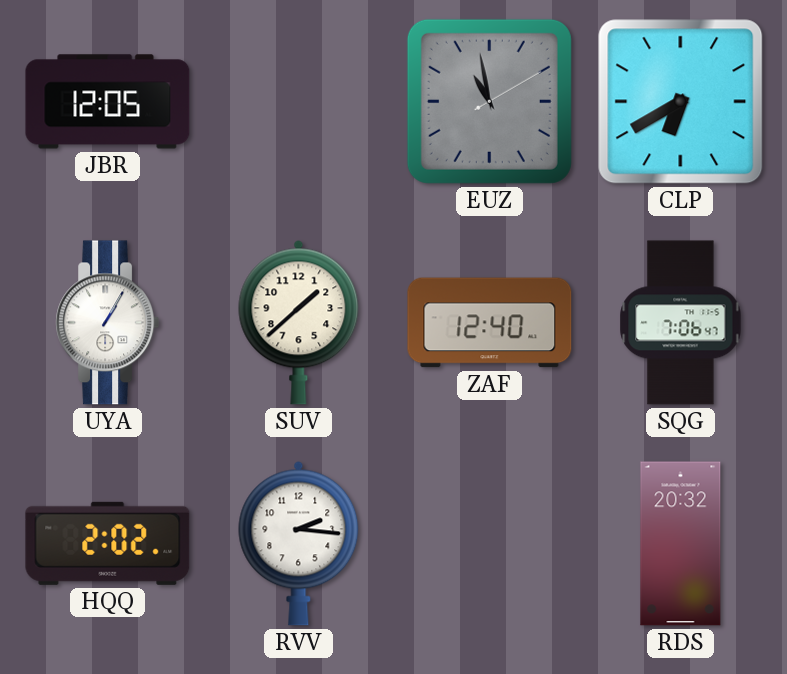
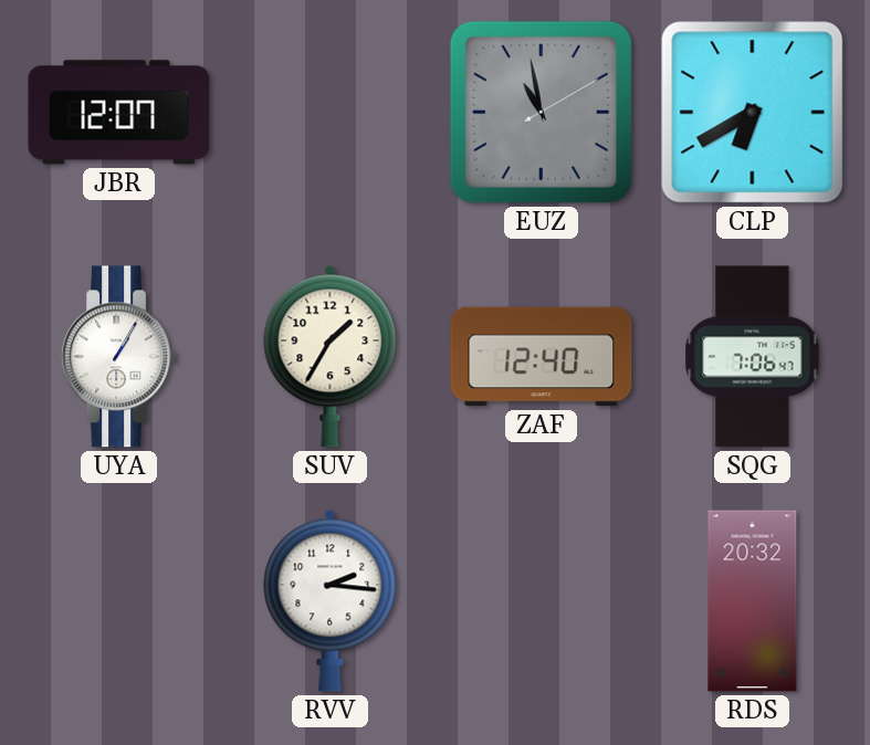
JBR: 12:05 -> 12:07
SUV: 1:38 -> 1:35
HQQ: 2:02 -> none
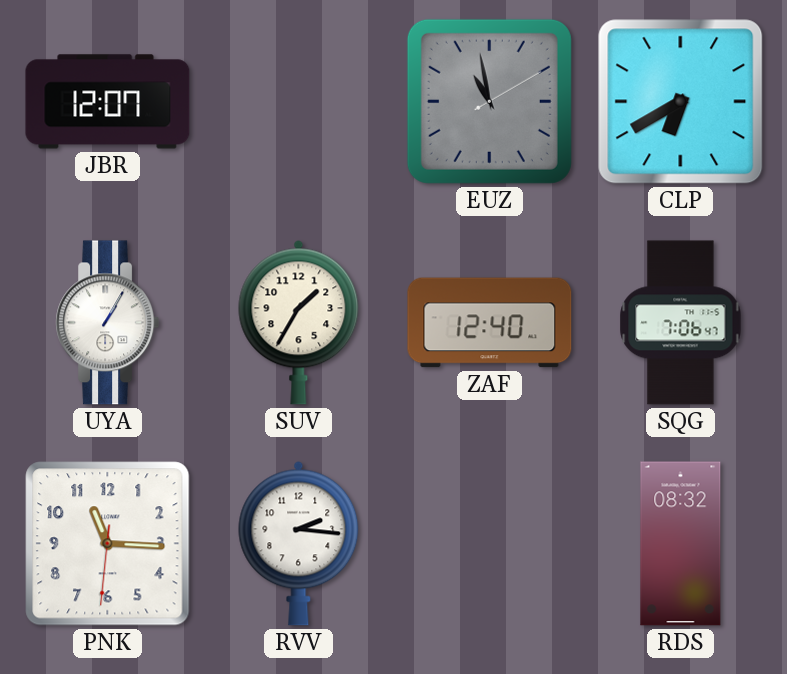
PNK: none -> 11:15
RDS: 20:32 -> 08:32
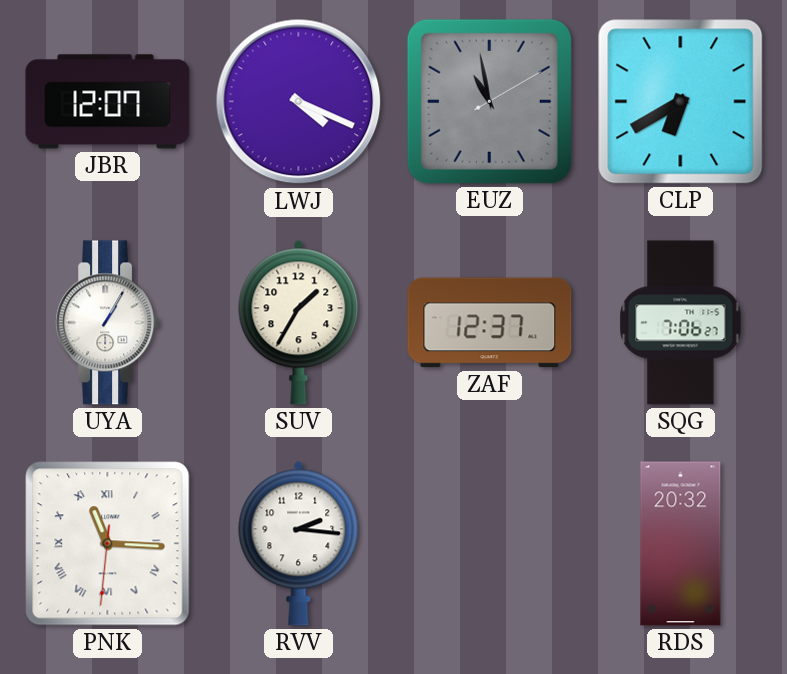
LWJ: none -> 4:19
ZAF: 12:40 -> 12:37
SQG: 7:06:47 -> 7:06:27
PNK numerals: Arabic -> Roman
RDS: 08:32 -> 20:32
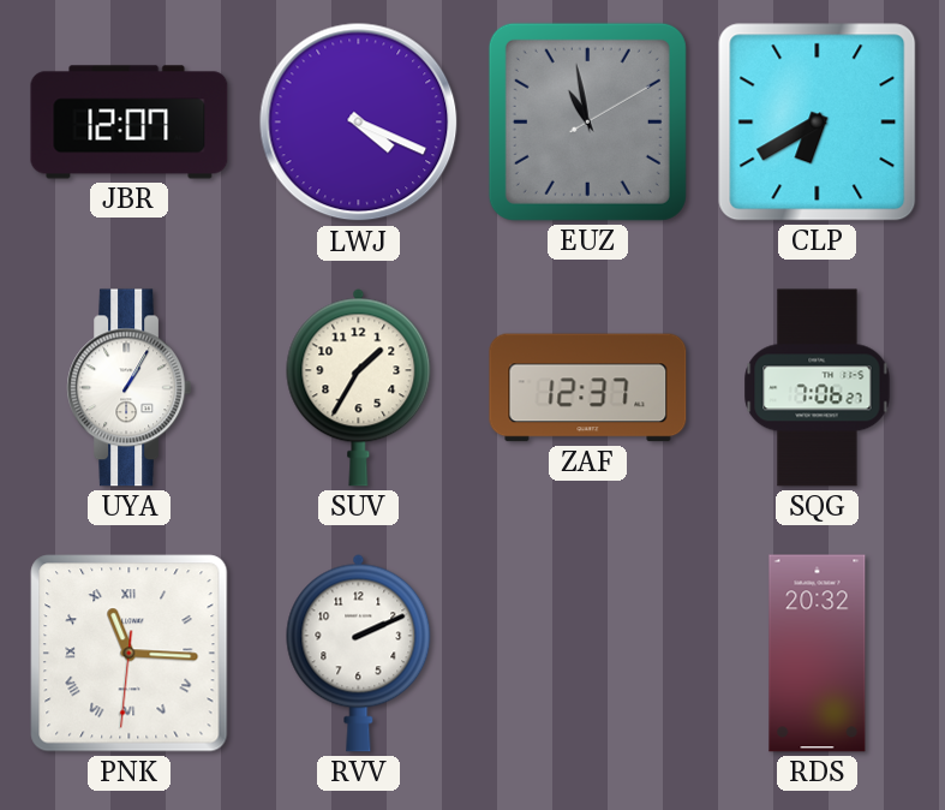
RVV: 2:16 -> 2:11
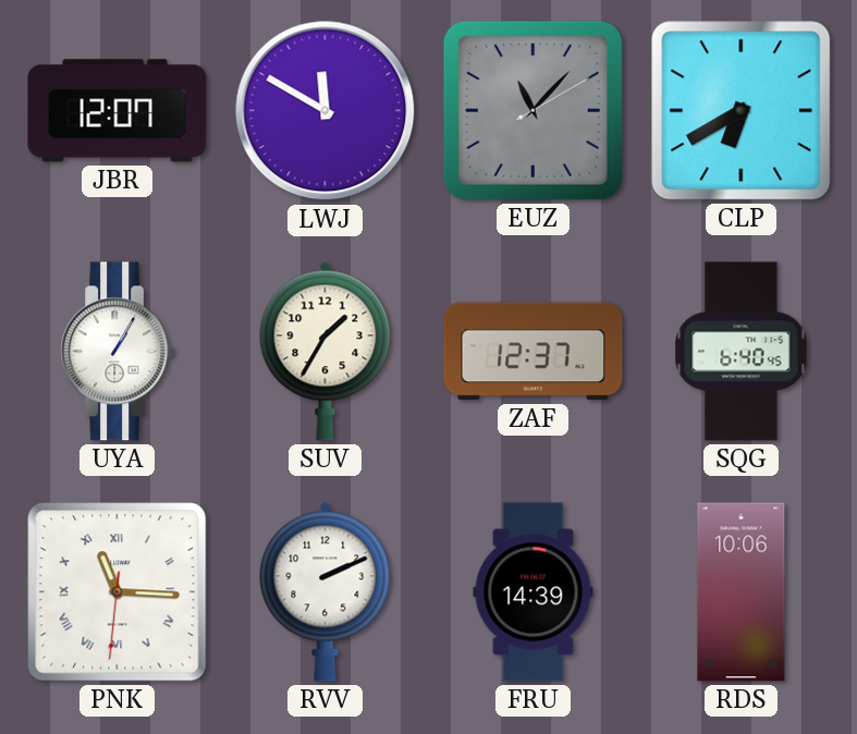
LWJ: 4:19 -> 11:50
EUZ: 10:58 -> 11:07
SQG: 7:06 -> 6:40
FRU: none -> 14:39
RDS: 20:32 -> 10:06
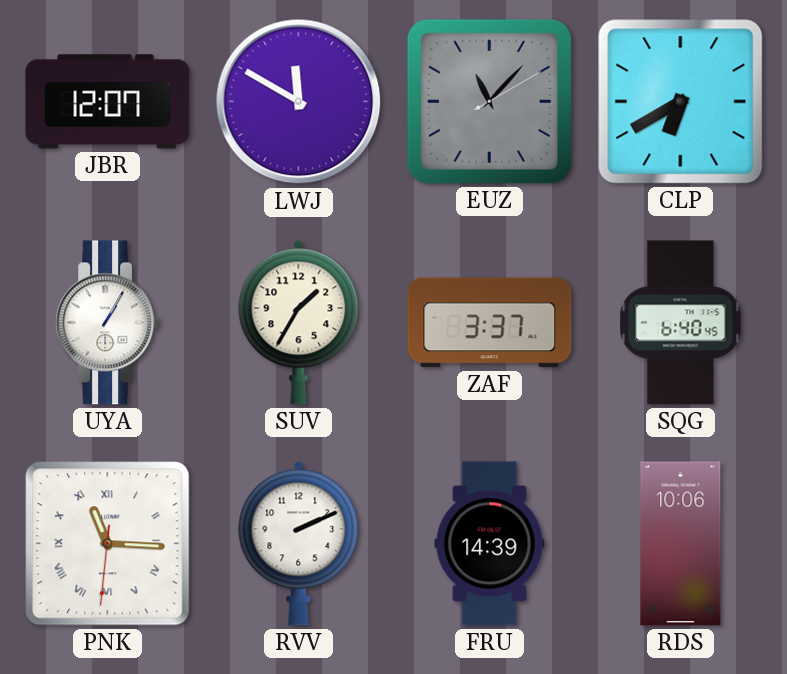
ZAF: 12:37 -> 3:37
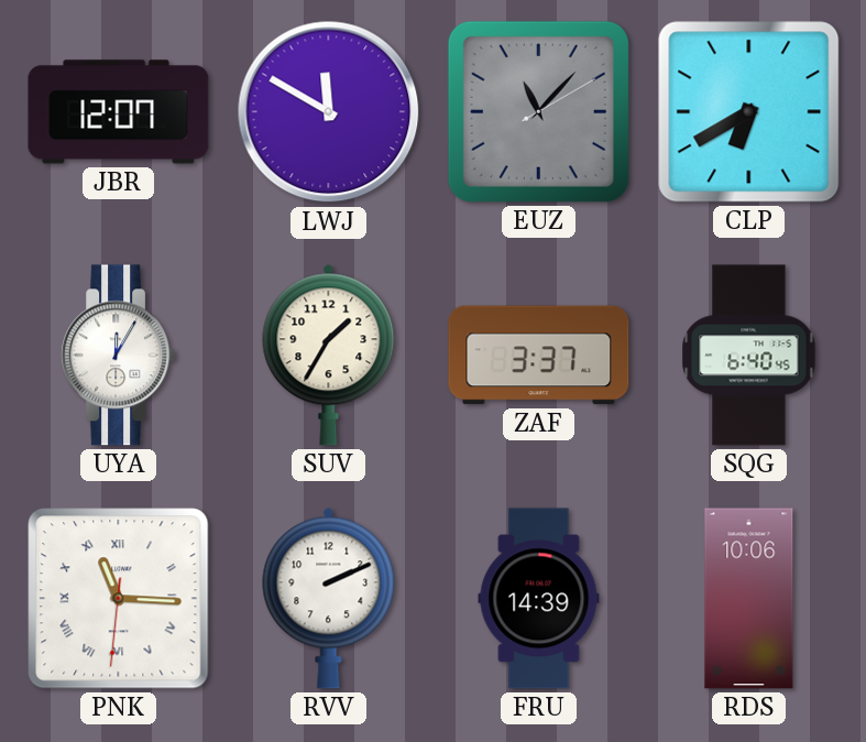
UYA: 1:05 -> 12:05
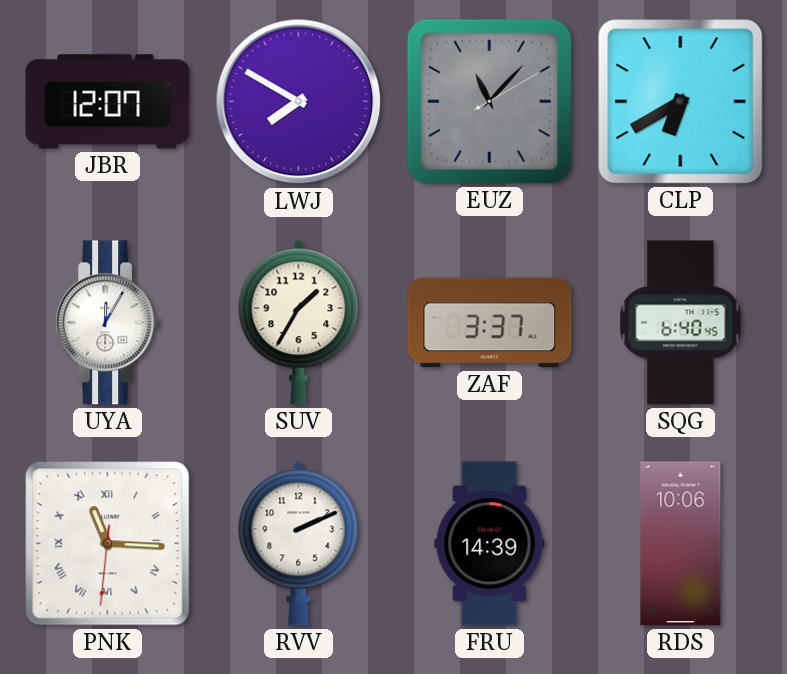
LWJ: 11:50 -> 7:50
